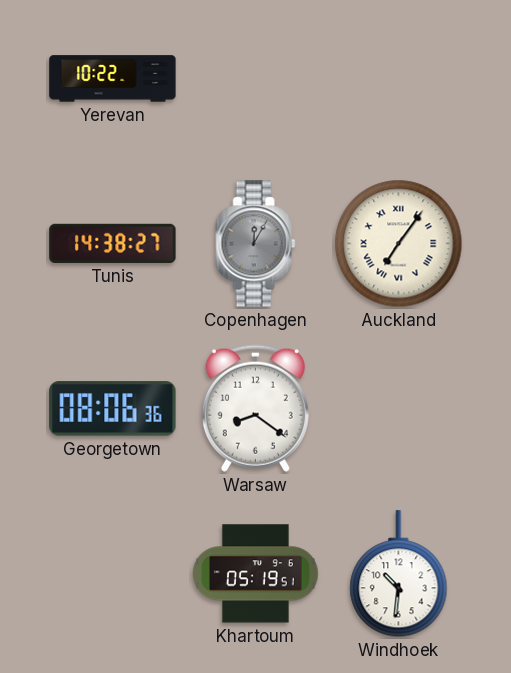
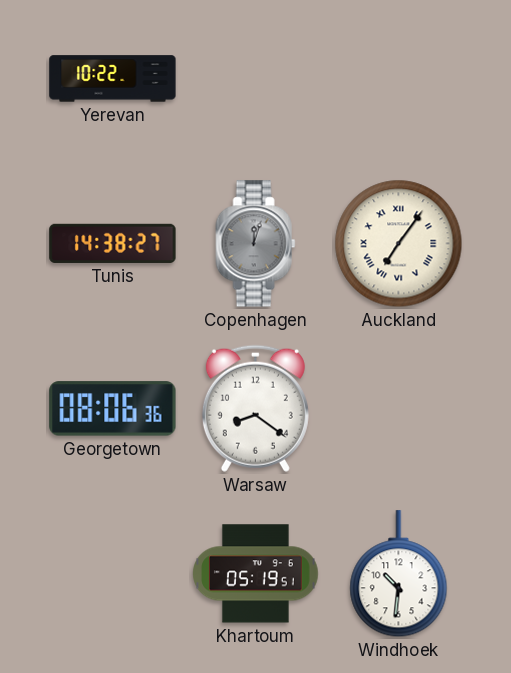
Copenhagen: 12:05 -> 12:03
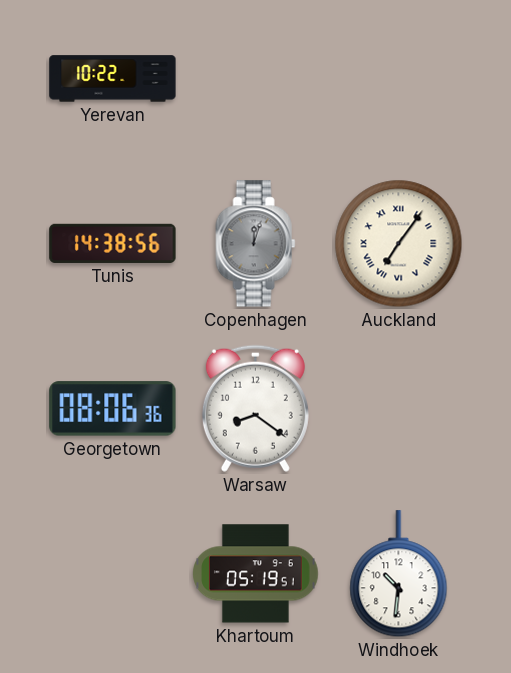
Tunis: 14:38:27 -> 14:38:56
